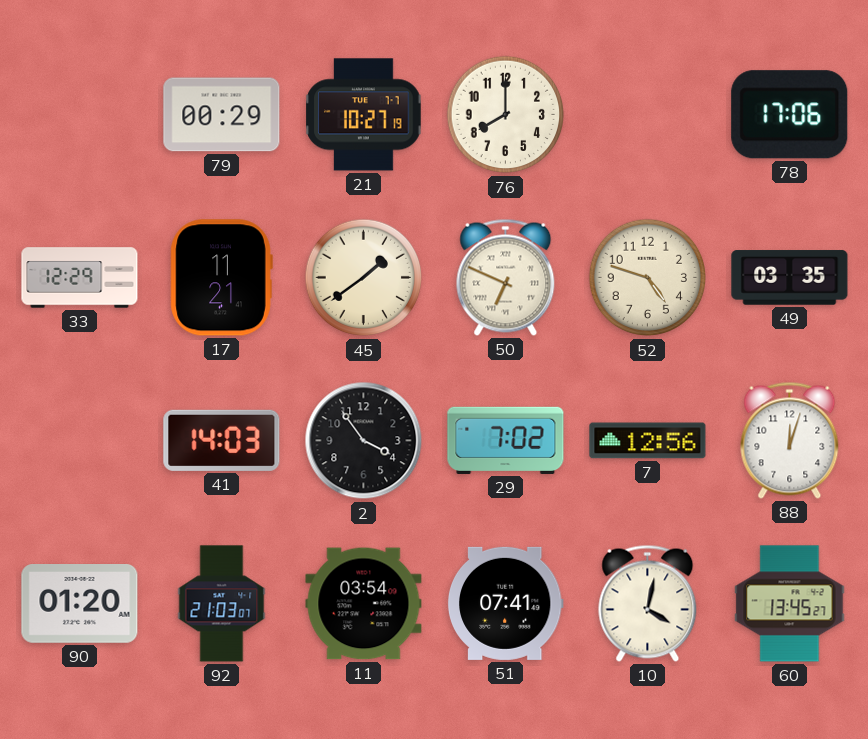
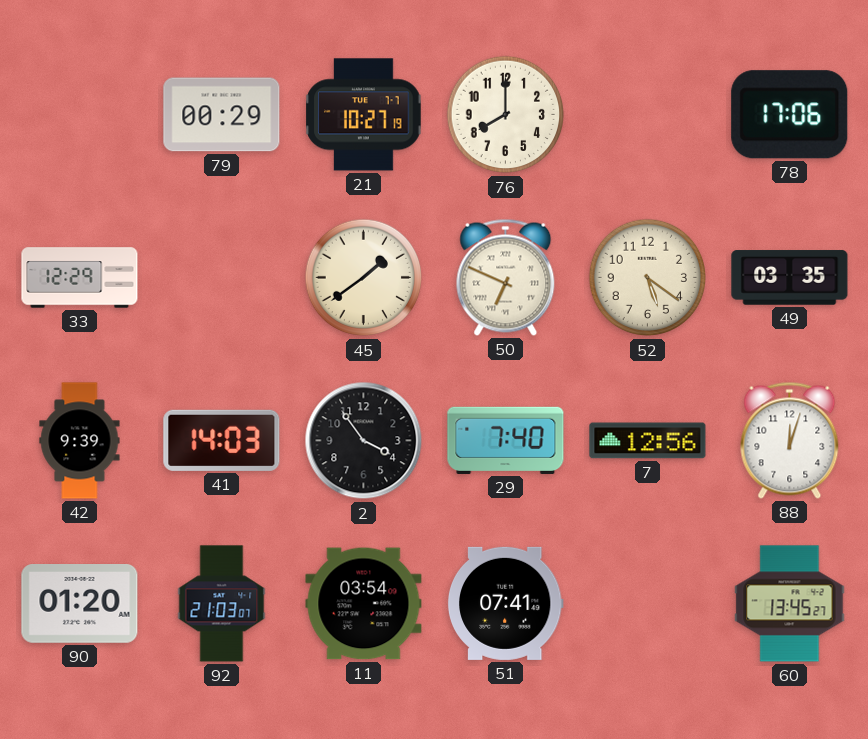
17: 11:21 -> none
52: 4:48 -> 5:21
42: none -> 9:39
29: 7:02 -> 7:40
10: 4:02 -> none
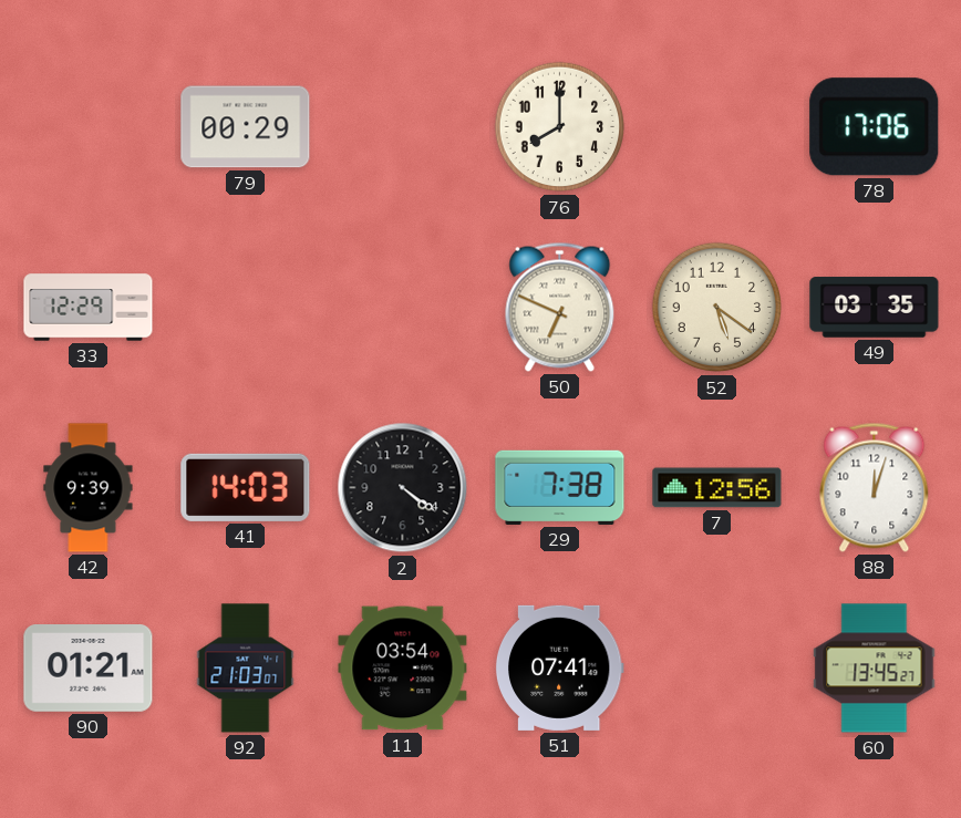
21: 10:27 -> none
45: 1:39 -> none
2: 3:54 -> 4:21
29: 7:40 -> 7:38
90: 01:20 -> 01:21
